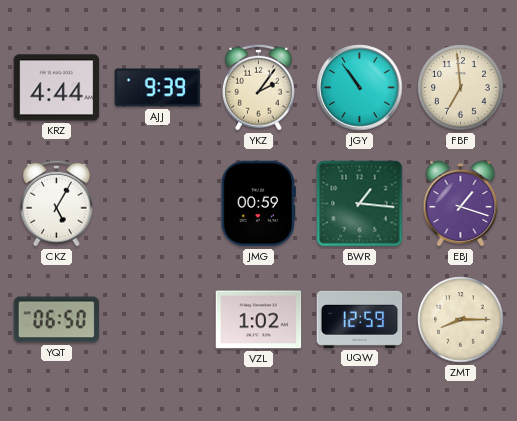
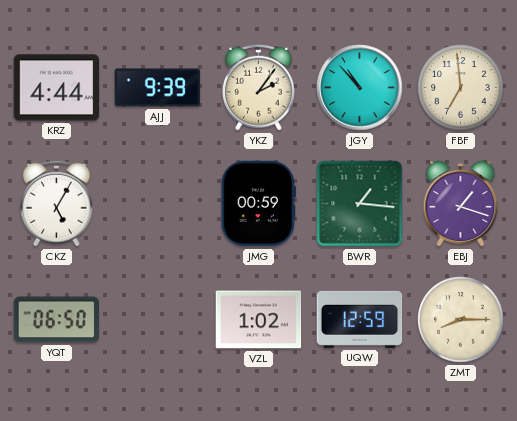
JGY: 10:54 -> 10:53
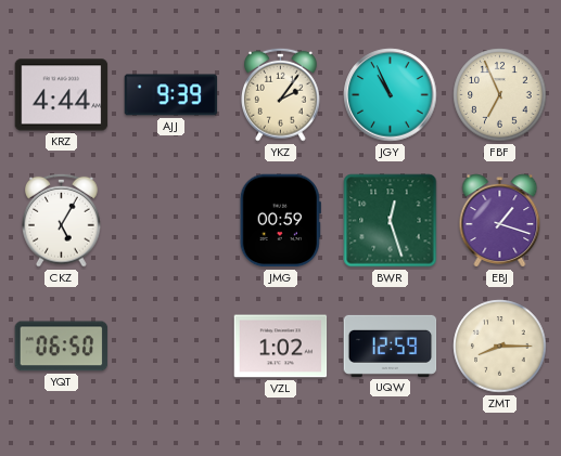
JGY: 10:53 -> 10:56
FBF: 6:59 -> 6:56
BWR: 1:16 -> 12:27
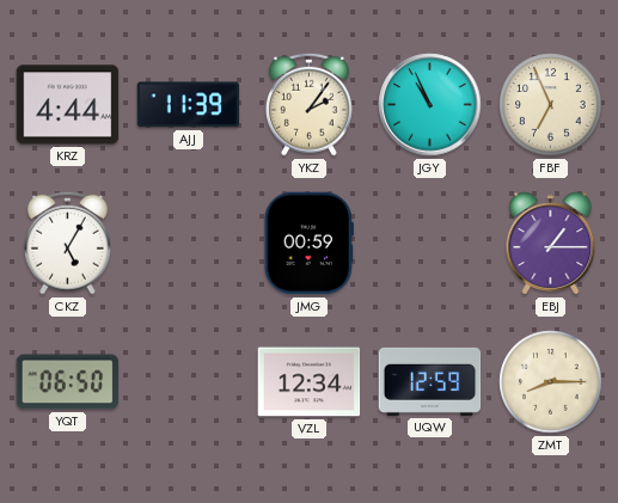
AJJ: 9:39 -> 11:39
BWR: 12:27 -> none
EBJ: 1:18 -> 1:15
VZL: 1:02 -> 12:34
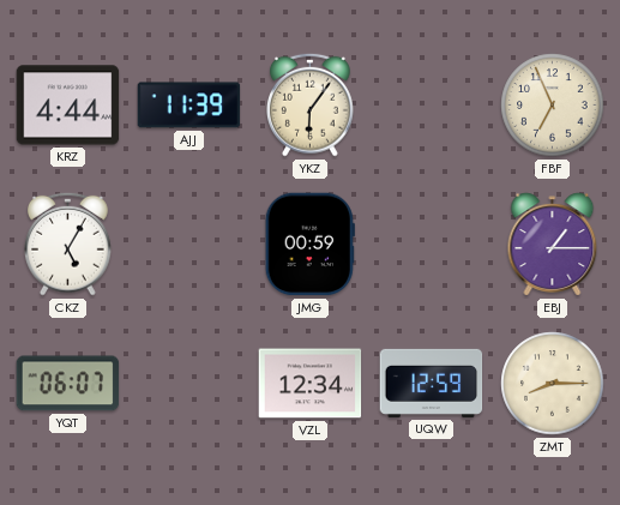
YKZ: 2:06 -> 6:06
JGY: 10:56 -> none
YQT: 06:50 -> 06:07
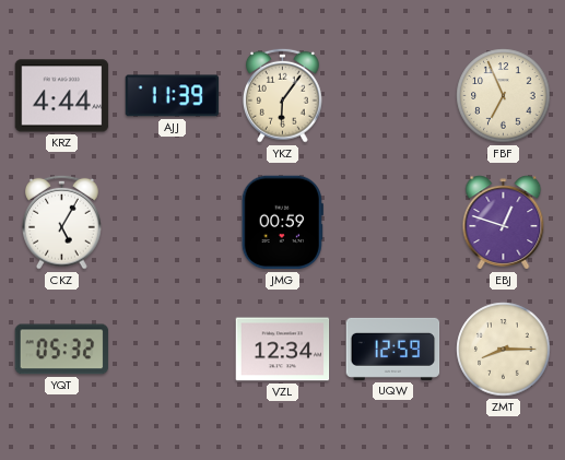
EBJ: 1:15 -> 12:48
YQT: 06:07 -> 05:32
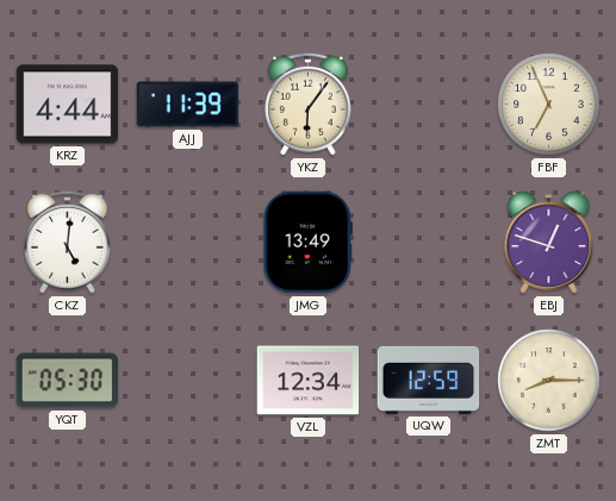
CKZ: 5:05 -> 5:01
JMG: 00:59 -> 13:49
YQT: 05:32 -> 05:30
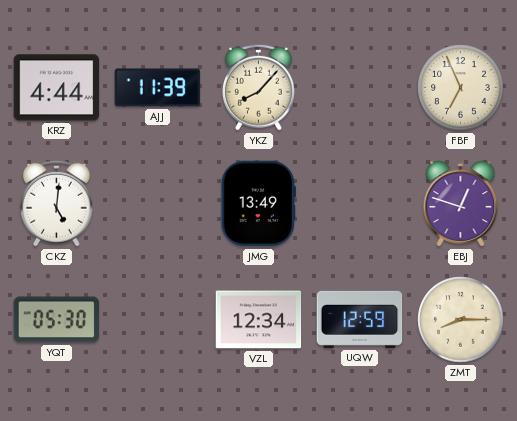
YKZ: 6:06 -> 8:07
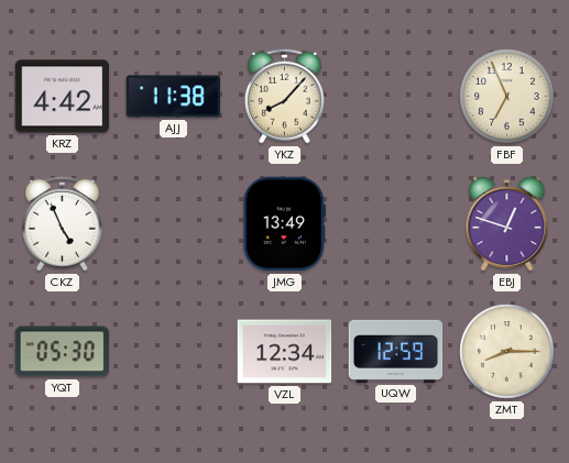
KRZ: 4:44 -> 4:42
AJJ: 11:39 -> 11:38
CKZ: 5:01 -> 4:56
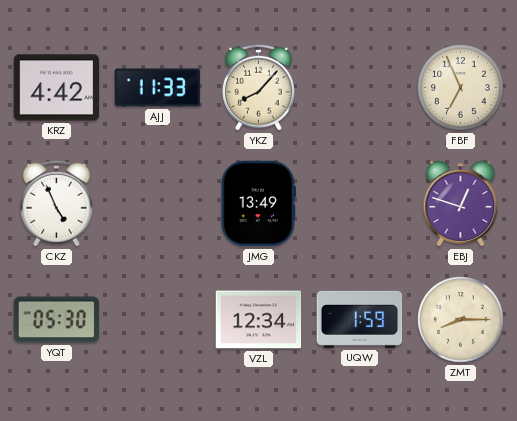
AJJ: 11:38 -> 11:33
UQW: 12:59 -> 1:59
